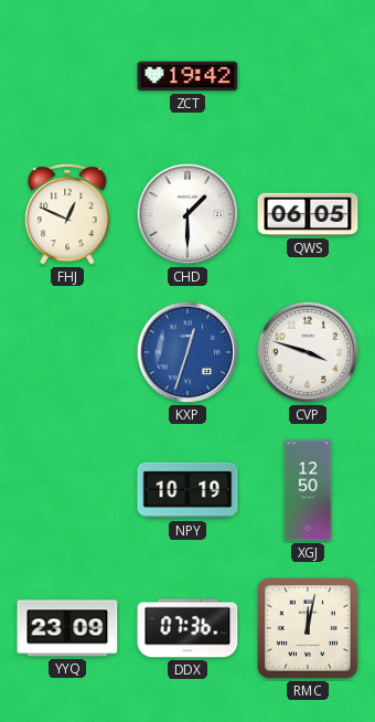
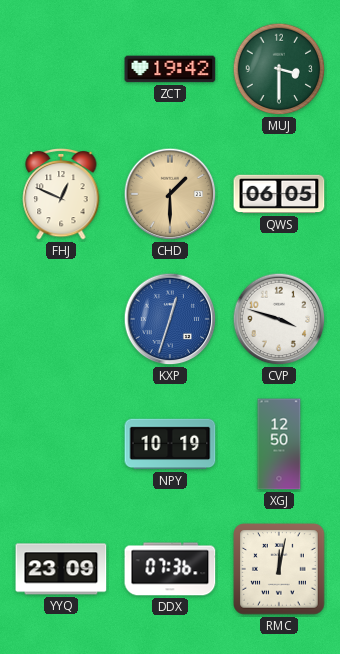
MUJ: none -> 3:30
CHD dial: white -> champagne
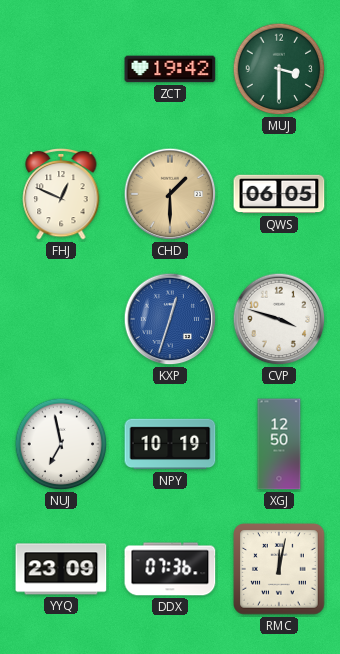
NUJ: none -> 6:58
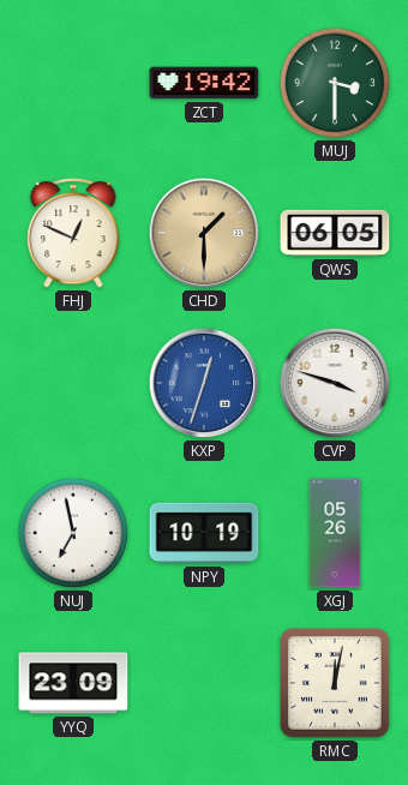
XGJ: 12:50 -> 05:26
DDX: 07:36 -> none
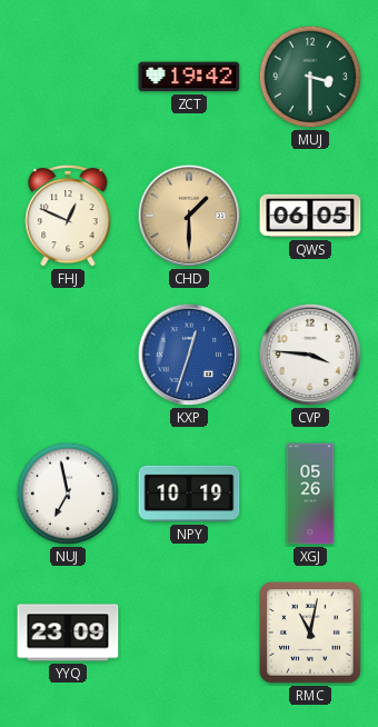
CVP: 3:48 -> 3:46
RMC: 12:02 -> 11:02
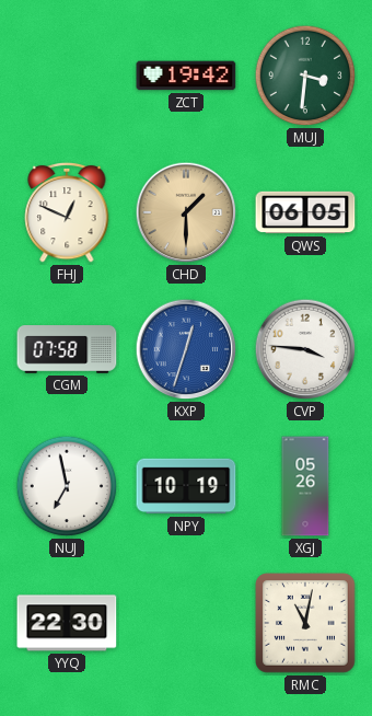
MUJ: 3:30 -> 3:31
CGM: none -> 07:58
YYQ: 23:09 -> 22:30
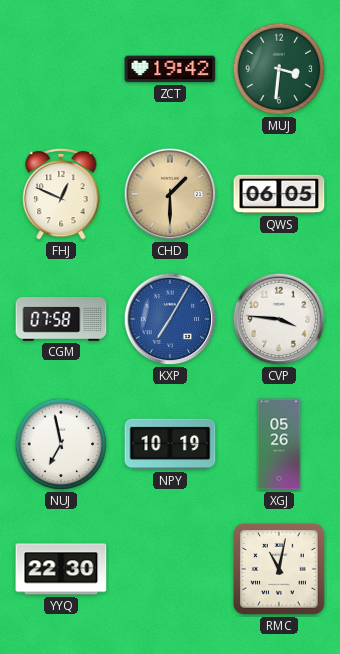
KXP: 12:33 -> 7:05
